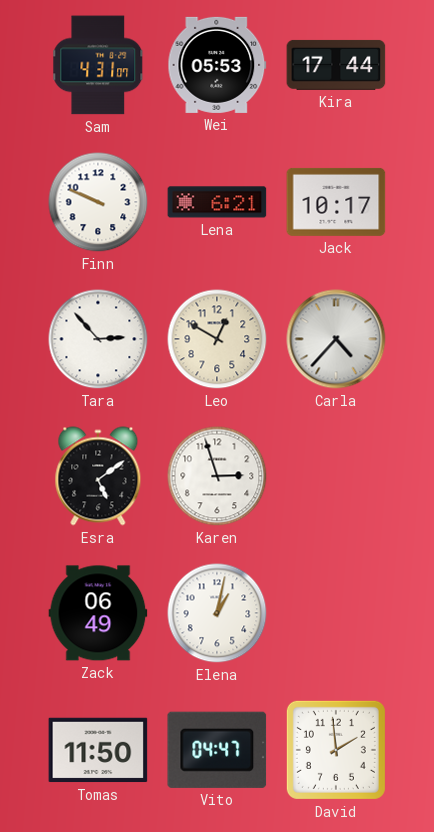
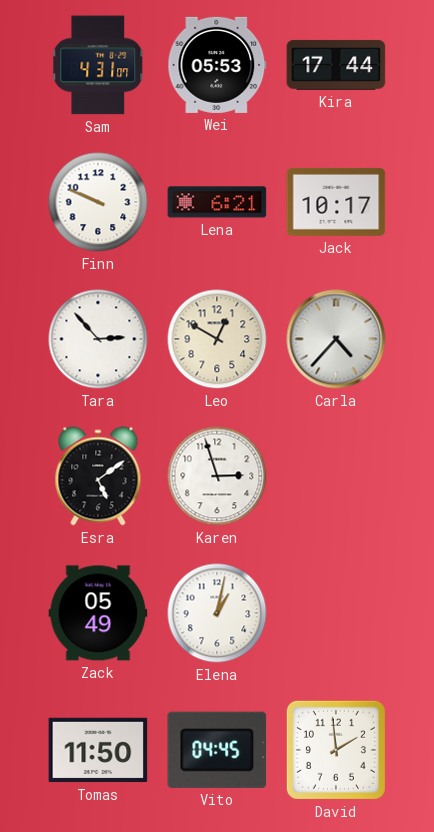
Zack: 06:49 -> 05:49
Vito: 04:47 -> 04:45
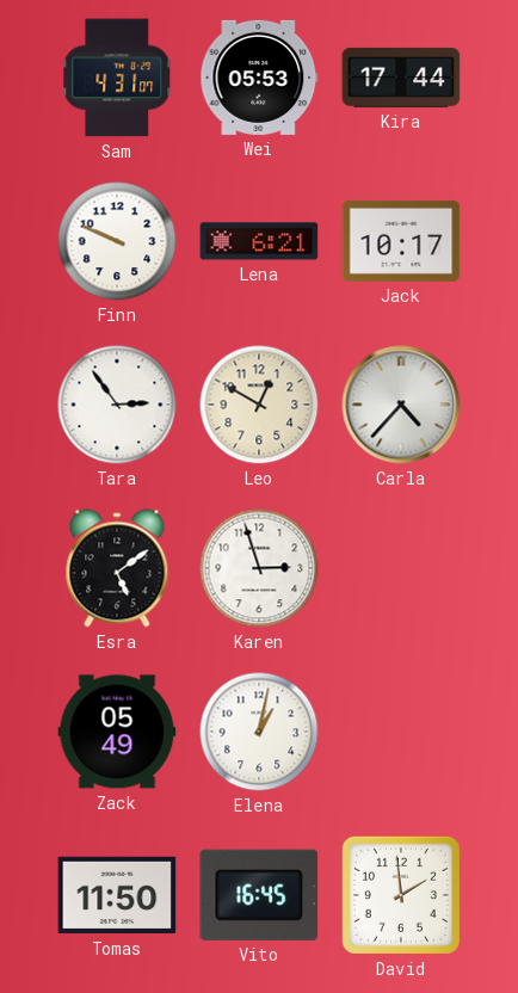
Tara: 2:53 -> 2:54
Vito: 04:45 -> 16:45
